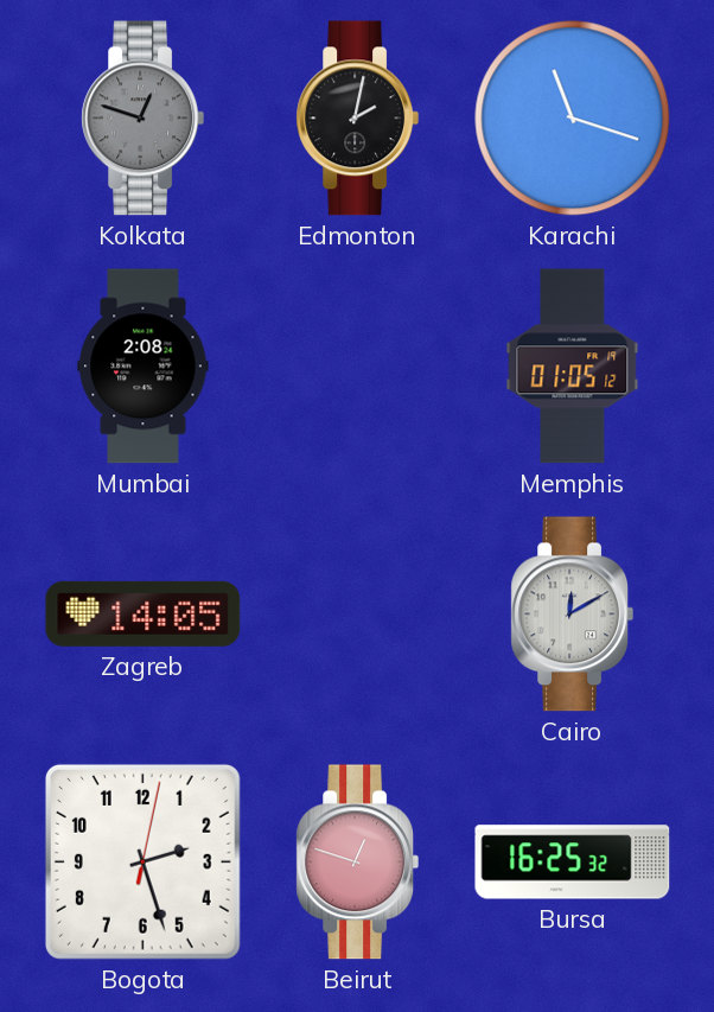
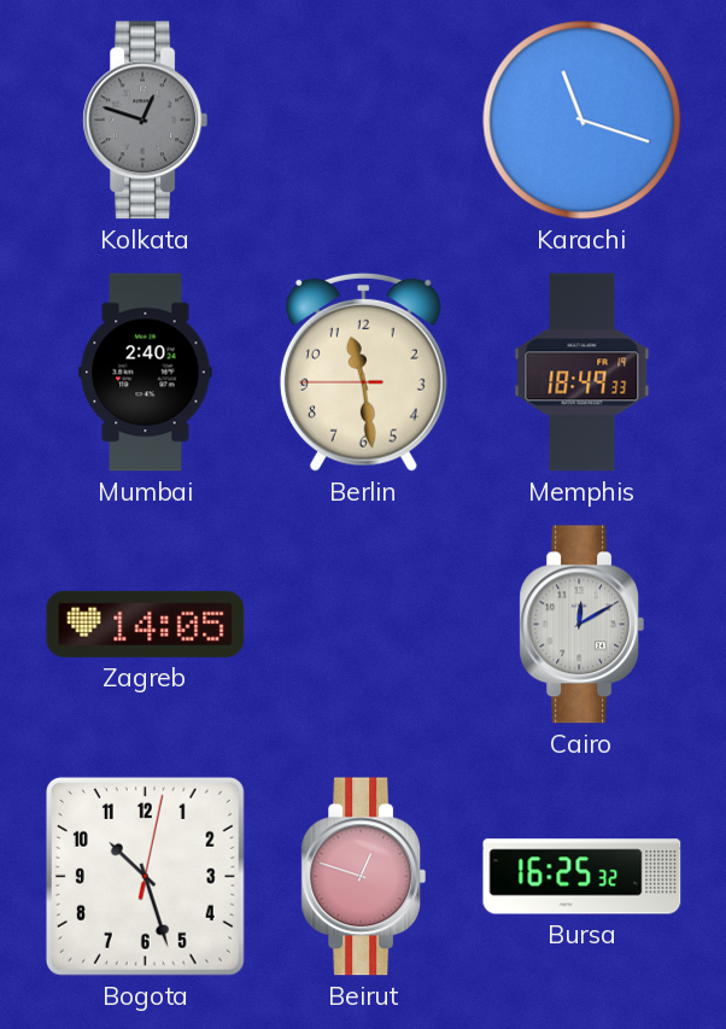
Edmonton: 2:02 -> none
Mumbai: 2:08 -> 2:40
Berlin: none -> 11:28
Memphis: 01:05 -> 18:49
Bogota: 2:27 -> 10:27
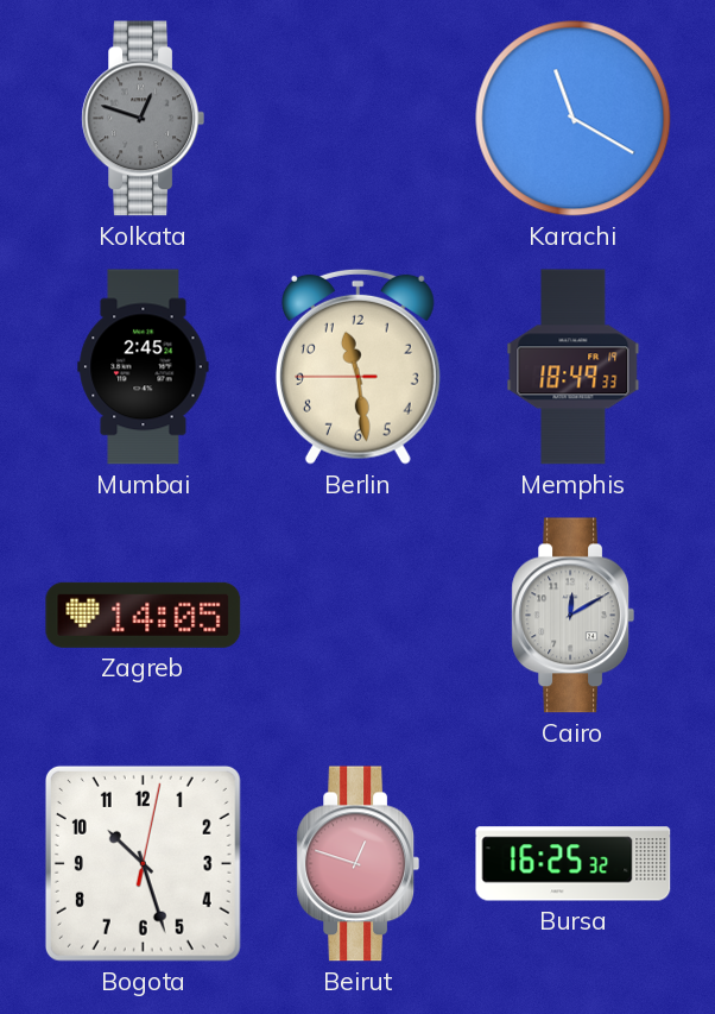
Karachi: 11:18 -> 11:20
Mumbai: 2:40 -> 2:45
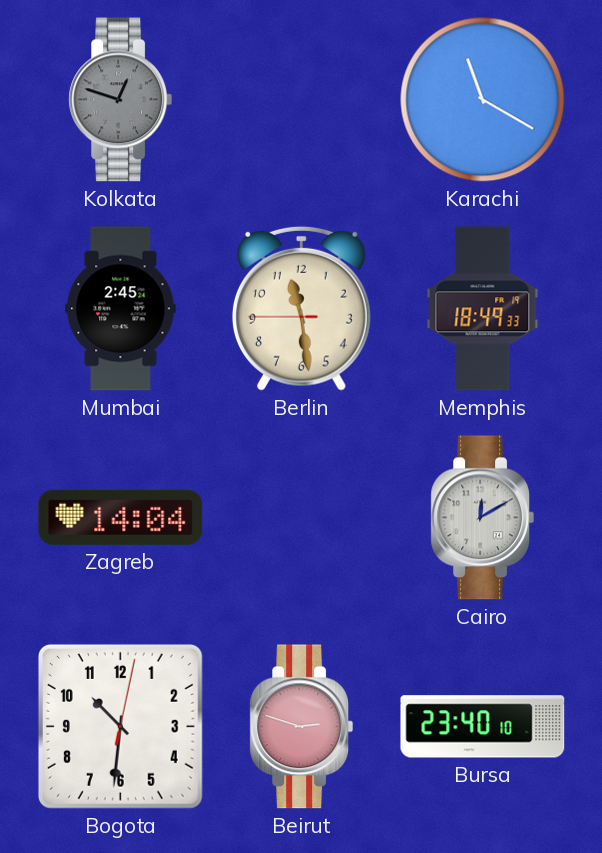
Zagreb: 14:05 -> 14:04
Bogota: 10:27 -> 10:31
Beirut: 12:48 -> 2:48
Bursa: 16:25 -> 23:40
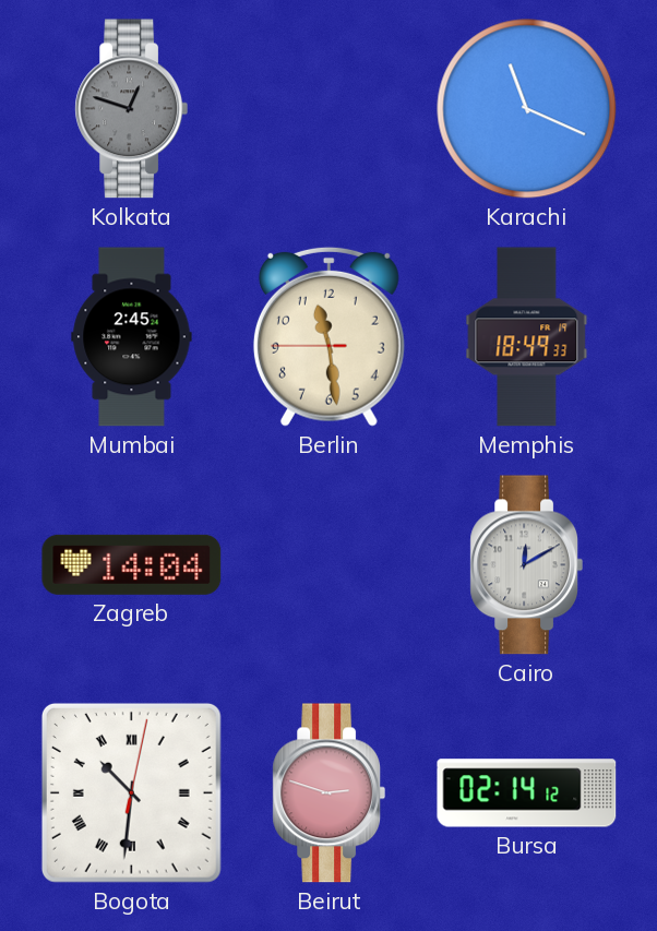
Karachi: 11:20 -> 11:19
Bogota numerals: Arabic -> Roman
Bursa: 23:40 -> 02:14
